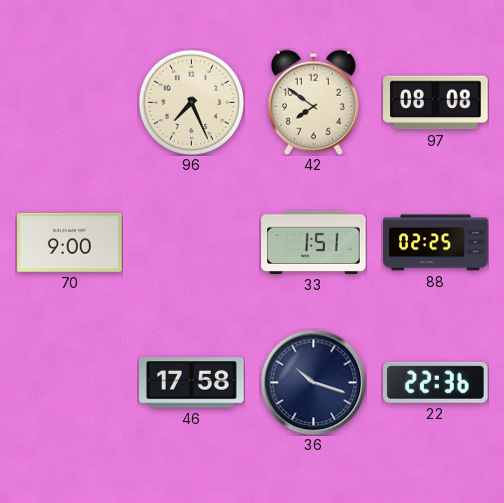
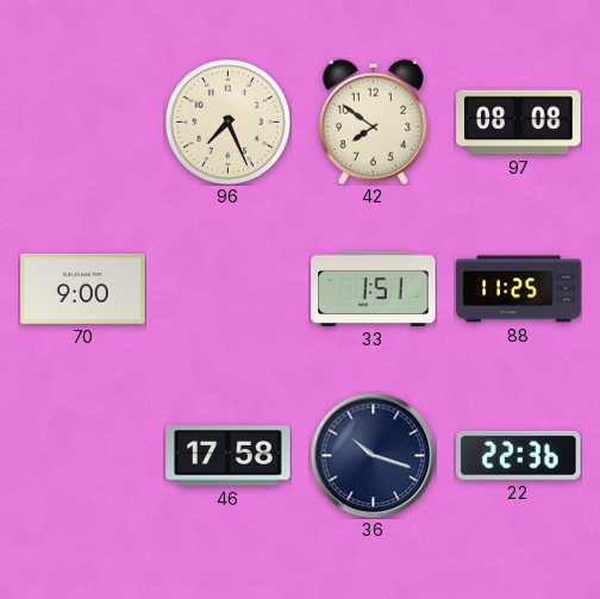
88: 02:25 -> 11:25
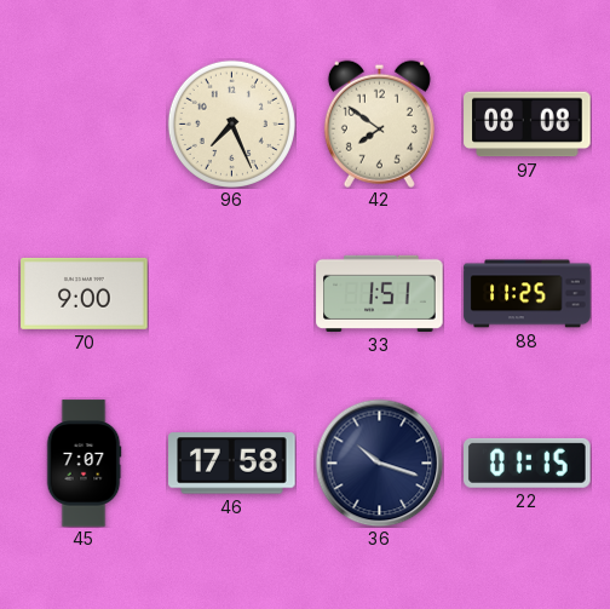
45: none -> 7:07
22: 22:36 -> 01:15
